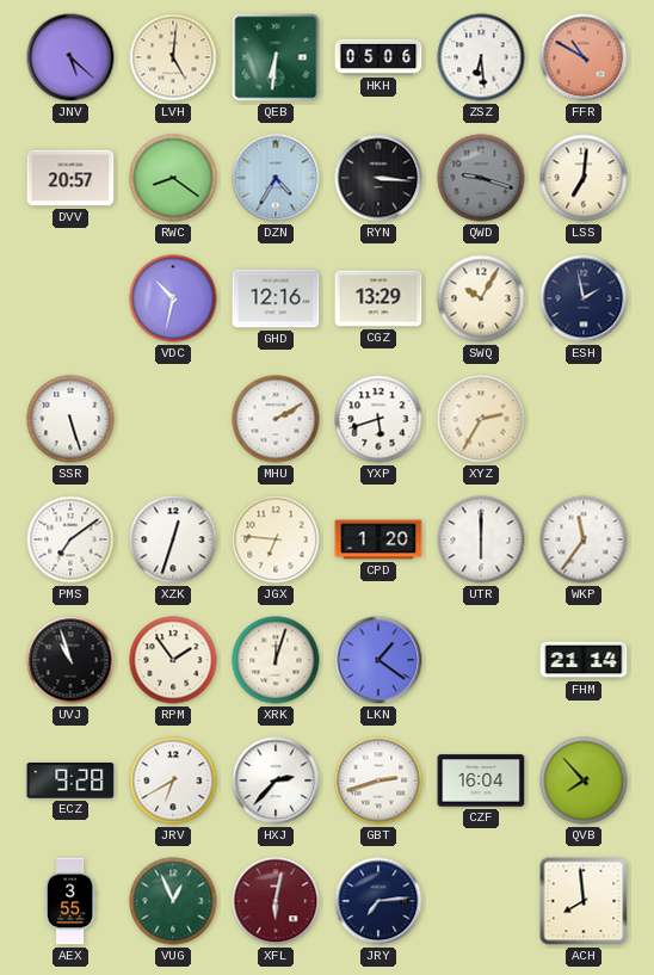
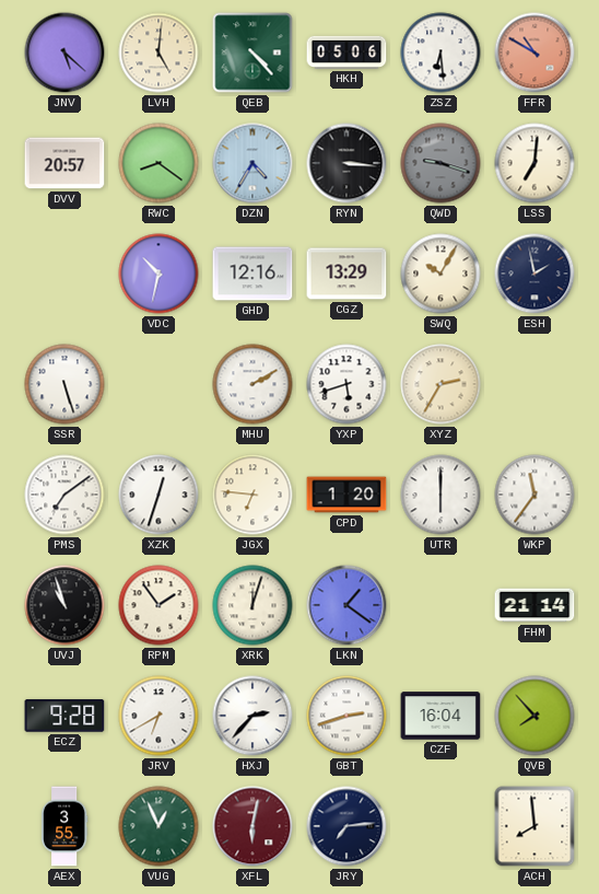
QEB: 6:31 -> 4:23
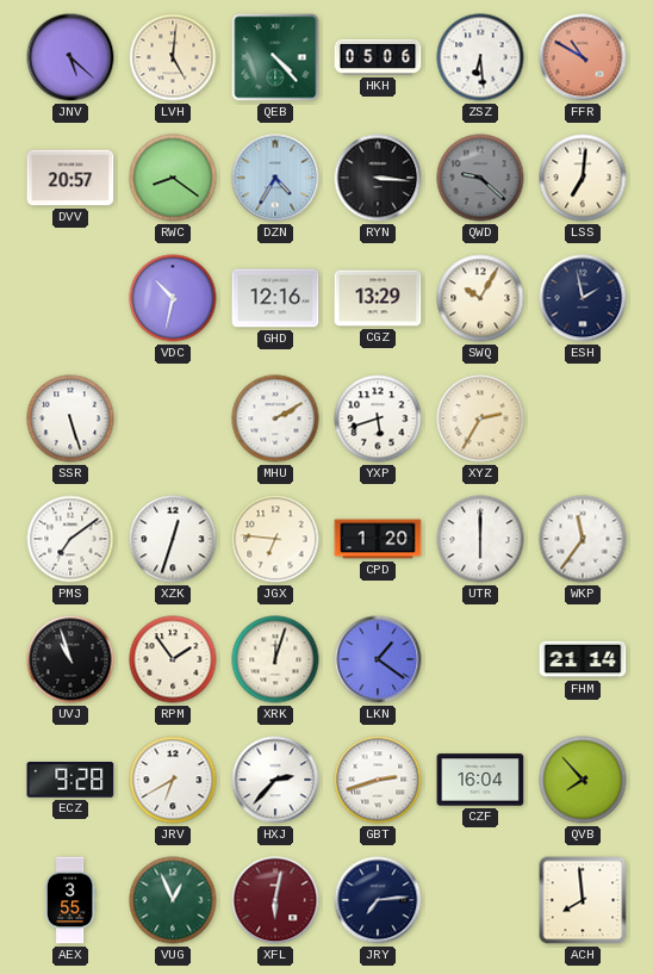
QWD: 9:18 -> 9:22
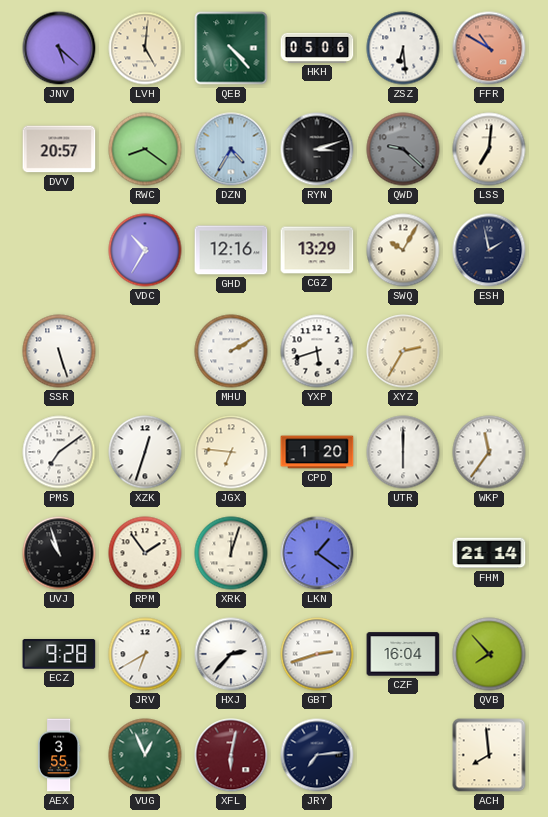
RYN: 3:16 -> 3:12
VDC: 10:32 -> 10:35
